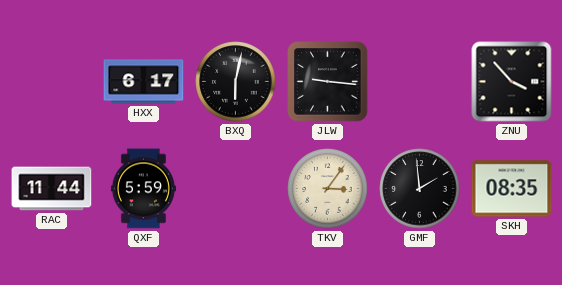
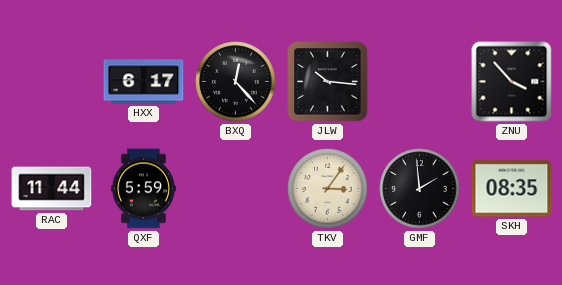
BXQ: 6:02 -> 12:23
JLW: 9:16 -> 10:16
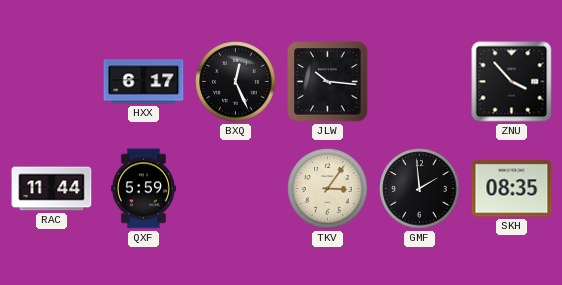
BXQ: 12:23 -> 12:26
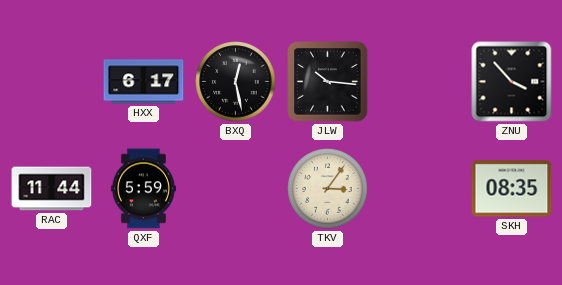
BXQ: 12:26 -> 12:28
GMF: 1:59 -> none
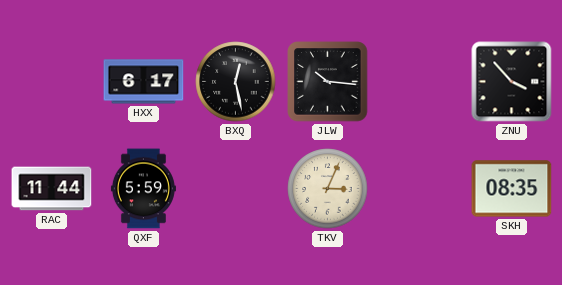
TKV: 3:06 -> 3:04
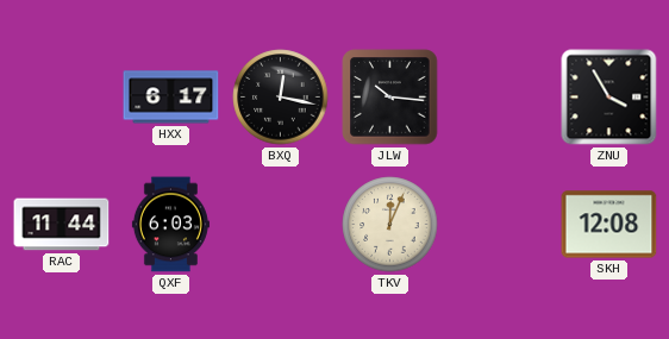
BXQ: 12:28 -> 12:17
ZNU: 3:53 -> 3:55
QXF: 5:59 -> 6:03
TKV: 3:04 -> 12:04
SKH: 08:35 -> 12:08
